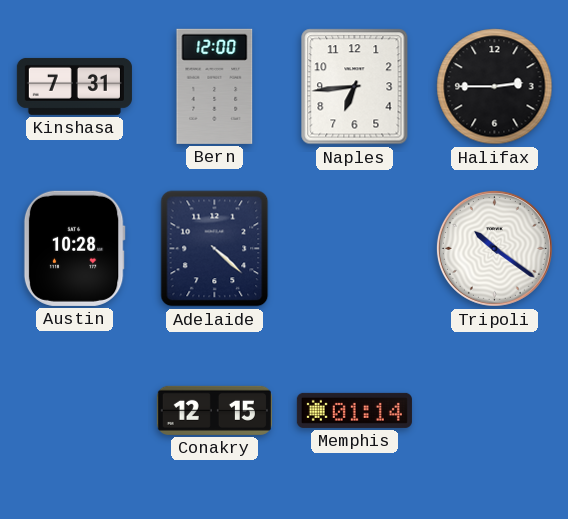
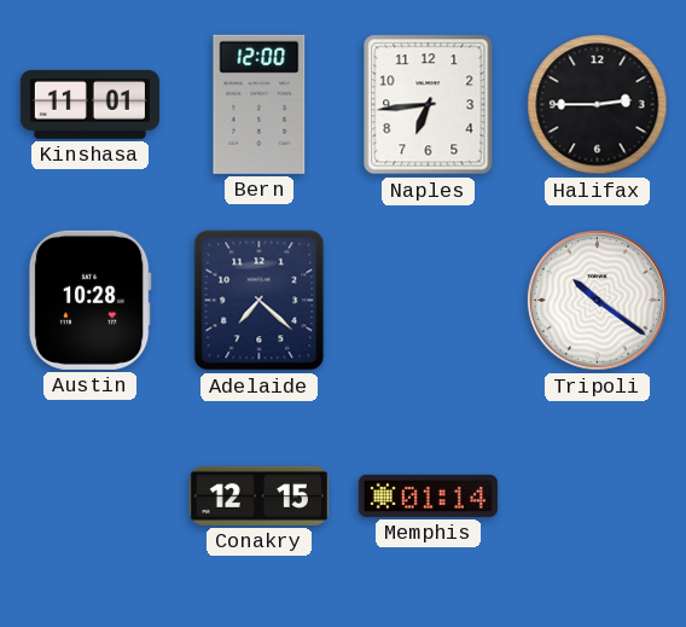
Kinshasa: 7:31 -> 11:01
Adelaide: 4:22 -> 7:22
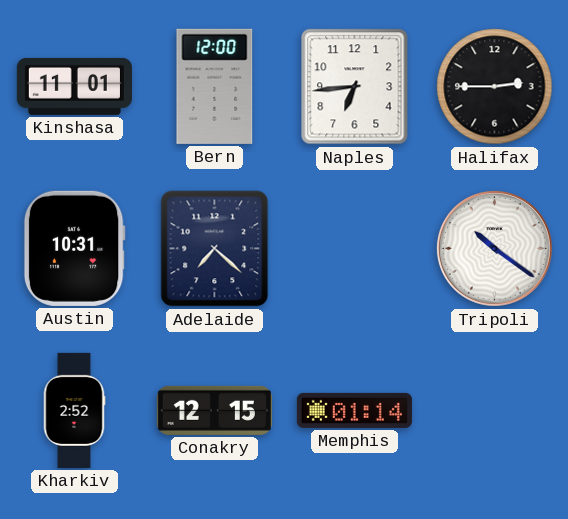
Austin: 10:28 -> 10:31
Kharkiv: none -> 2:52
